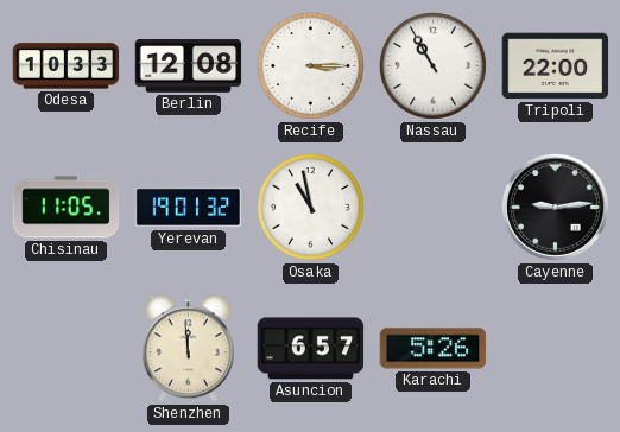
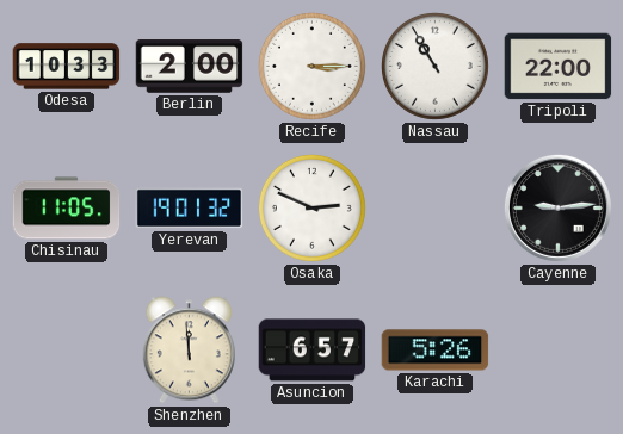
Berlin: 12:08 -> 2:00
Osaka: 10:58 -> 2:49
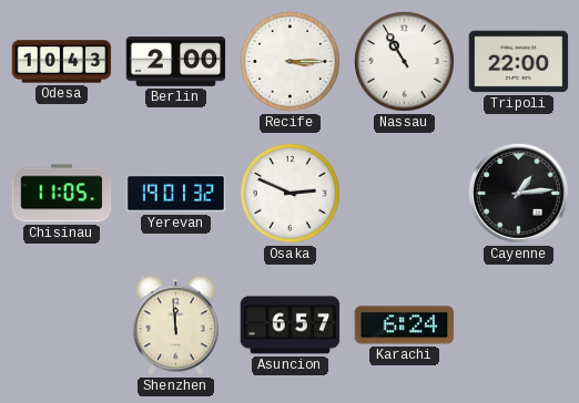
Odesa: 10:33 -> 10:43
Cayenne: 9:14 -> 1:14
Karachi: 5:26 -> 6:24
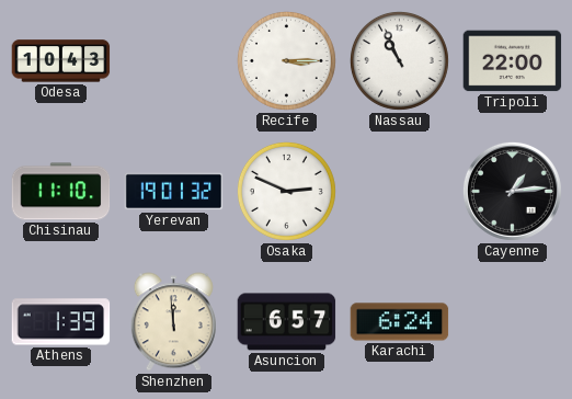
Berlin: 2:00 -> none
Nassau: 10:55 -> 10:56
Chisinau: 11:05 -> 11:10
Athens: none -> 1:39
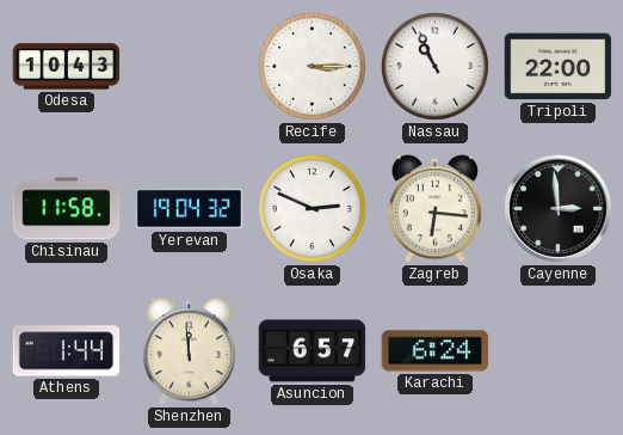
Chisinau: 11:10 -> 11:58
Yerevan: 19:01 -> 19:04
Zagreb: none -> 6:16
Cayenne: 1:14 -> 2:59
Athens: 1:39 -> 1:44
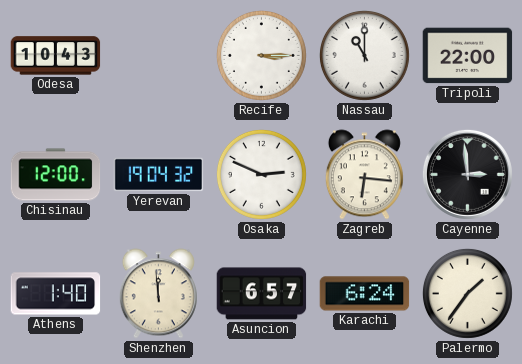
Nassau: 10:56 -> 11:00
Chisinau: 11:58 -> 12:00
Athens: 1:44 -> 1:40
Palermo: none -> 1:36
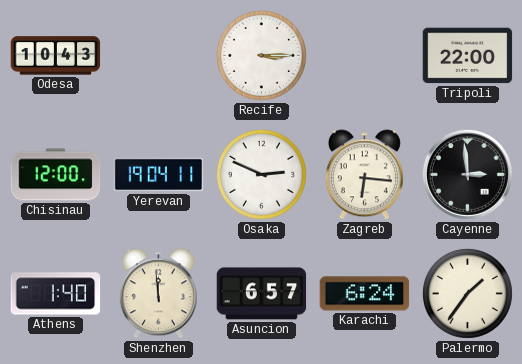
Nassau: 11:00 -> none
Yerevan: 19:04:32 -> 19:04:11
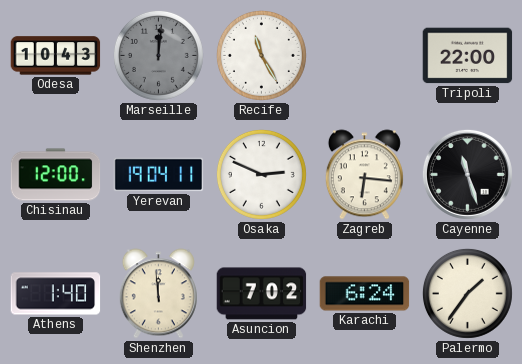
Marseille: none -> 12:01
Recife: 3:15 -> 11:25
Cayenne: 2:59 -> 11:27
Asuncion: 6:57 -> 7:02
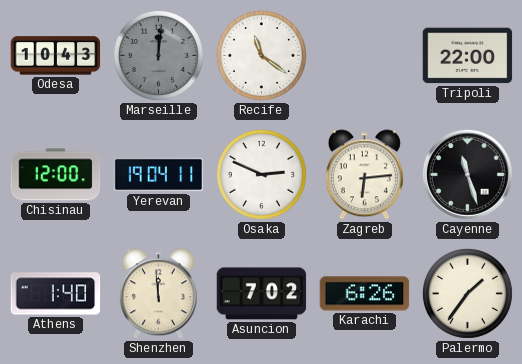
Recife: 11:25 -> 11:21
Zagreb: 6:16 -> 6:14
Karachi: 6:24 -> 6:26
